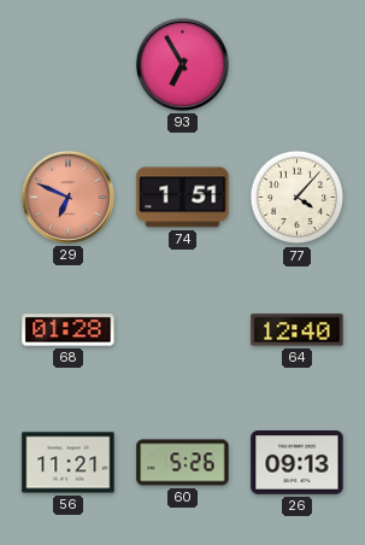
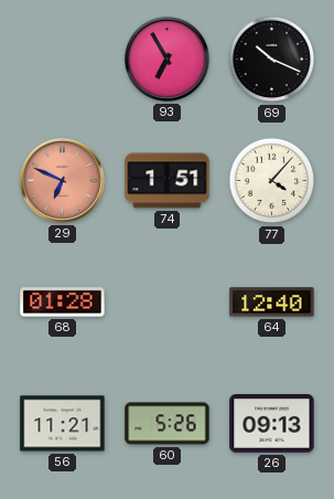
69: none -> 10:19
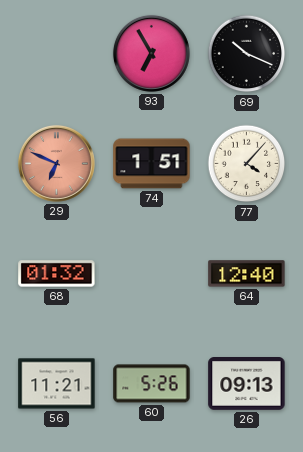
68: 01:28 -> 01:32
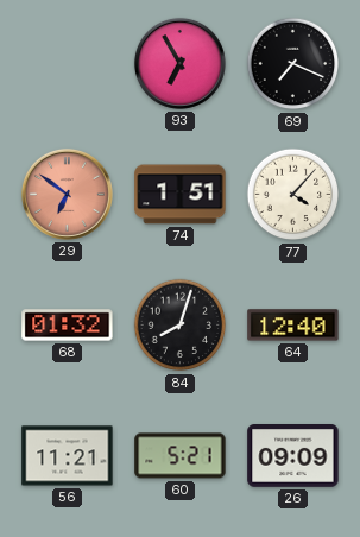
69: 10:19 -> 7:19
29: 6:49 -> 6:51
84: none -> 8:03
60: 5:26 -> 5:21
26: 09:13 -> 09:09
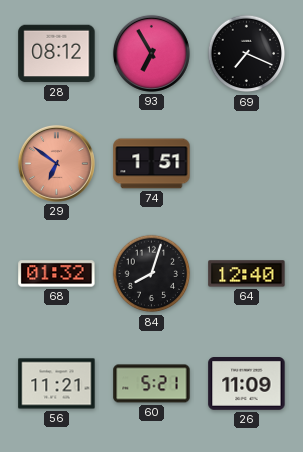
28: none -> 08:12
77: 4:07 -> none
26: 09:09 -> 11:09
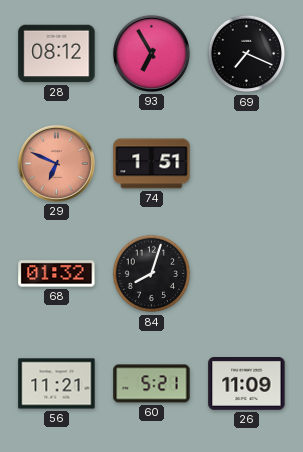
29: 6:51 -> 6:49
64: 12:40 -> none
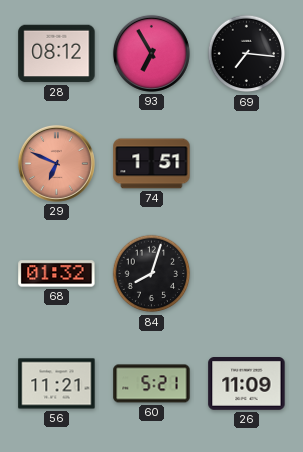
69: 7:19 -> 7:16
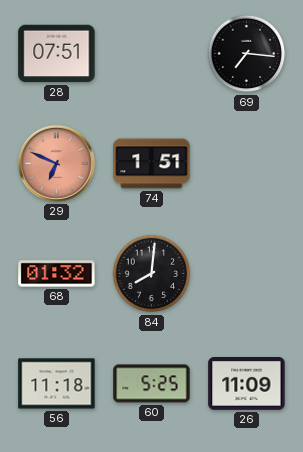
28: 08:12 -> 07:51
93: 6:55 -> none
84: 8:03 -> 8:01
56: 11:21 -> 11:18
60: 5:21 -> 5:25
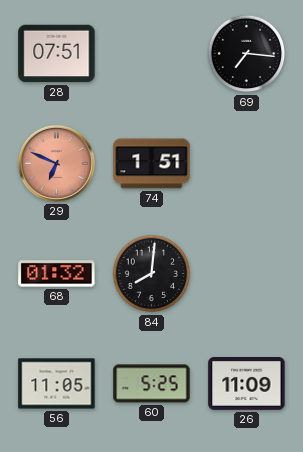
56: 11:18 -> 11:05
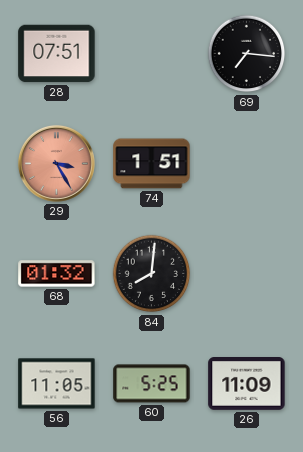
29: 6:49 -> 3:25
